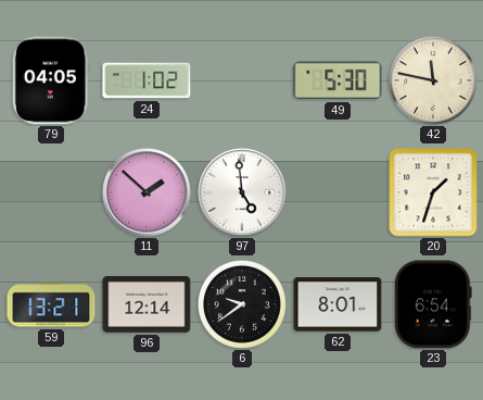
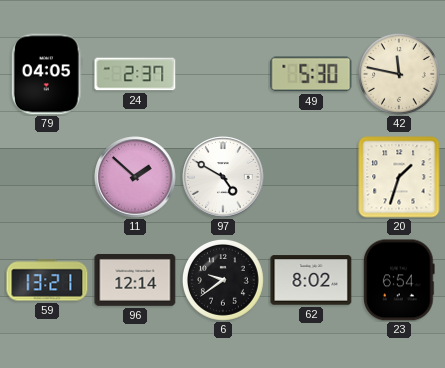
24: 1:02 -> 2:37
97: 4:59 -> 4:50
62: 8:01 -> 8:02
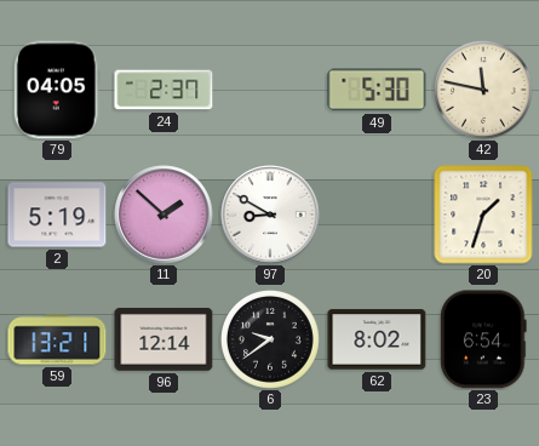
2: none -> 5:19
97: 4:50 -> 8:50
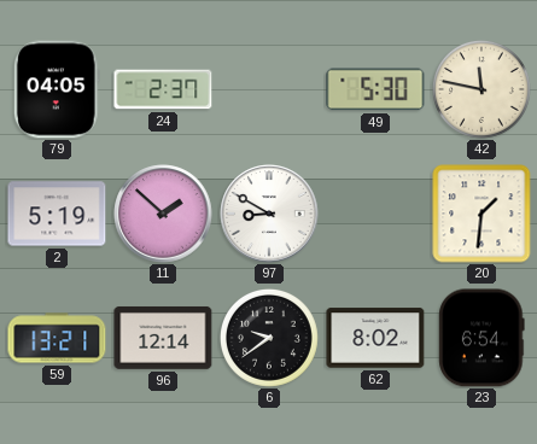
20: 1:33 -> 1:31
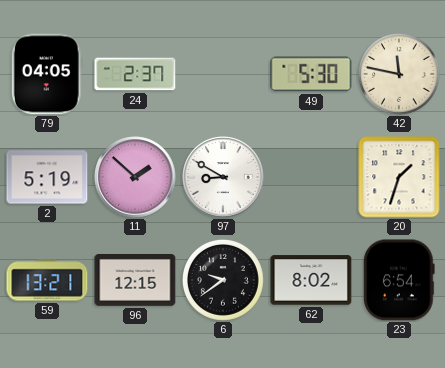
20: 1:31 -> 1:33
96: 12:14 -> 12:15
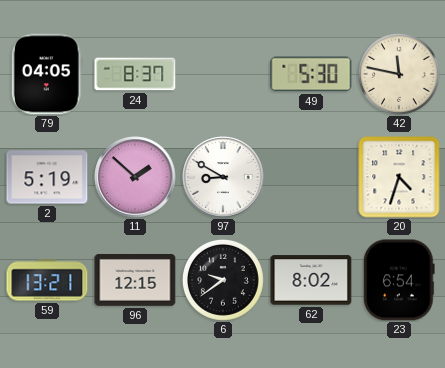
24: 2:37 -> 8:37
20: 1:33 -> 4:33
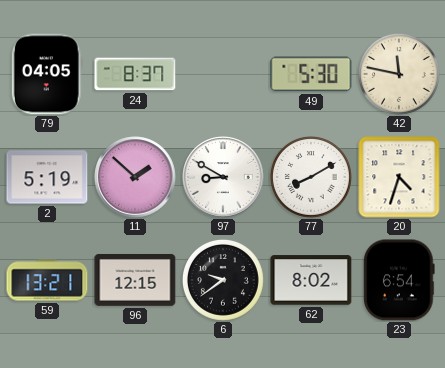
77: none -> 8:10
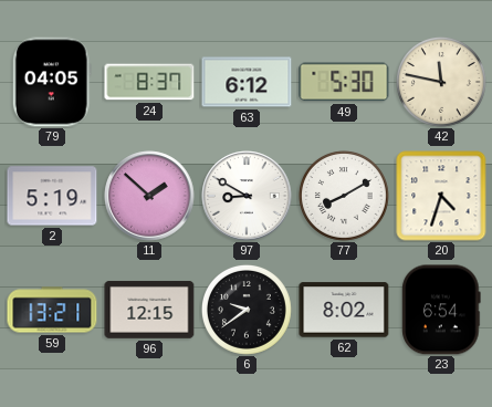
63: none -> 6:12
